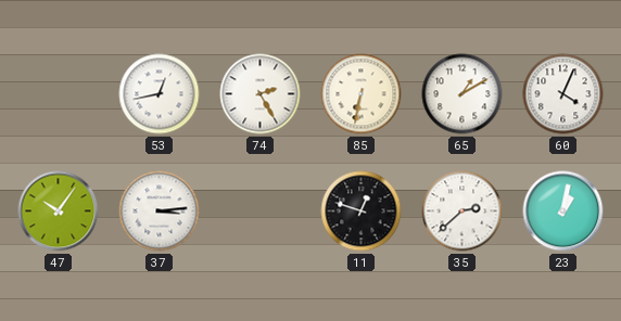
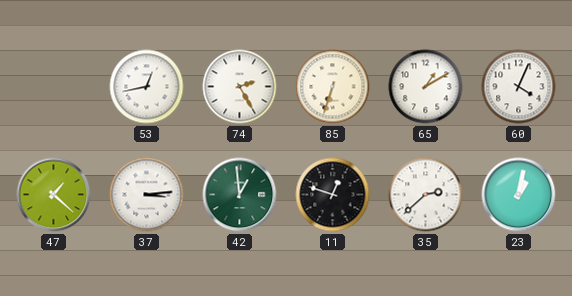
85: 6:32 -> 6:33
47: 10:06 -> 1:22
42: none -> 12:59
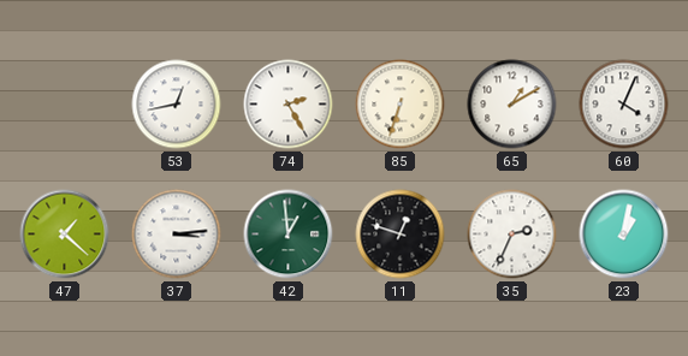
35: 2:38 -> 2:34
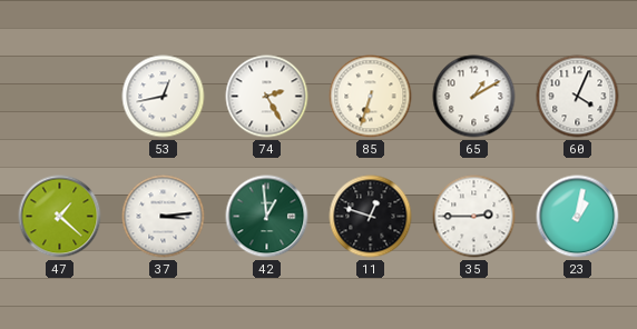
35: 2:34 -> 2:45
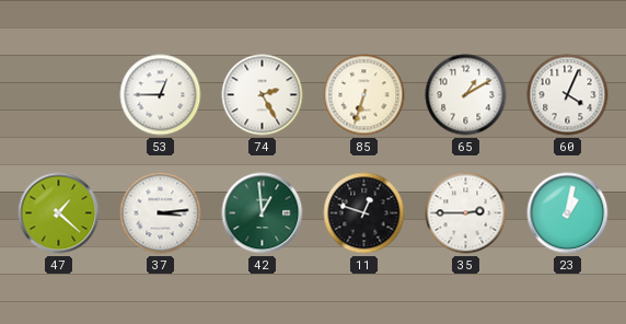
53: 12:43 -> 12:45
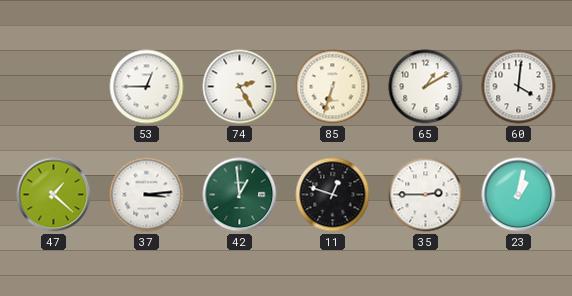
60: 4:04 -> 4:01
